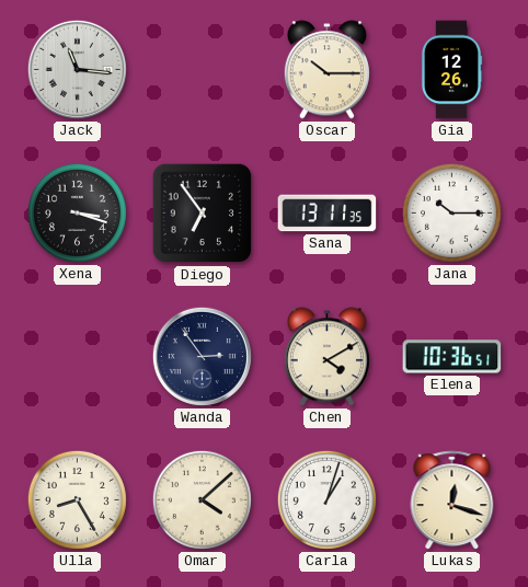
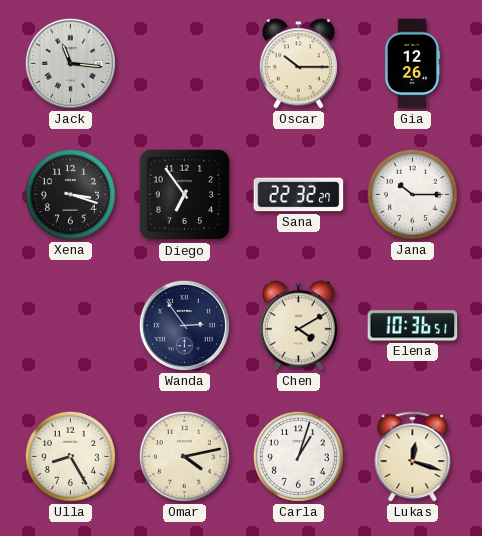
Sana: 13:11 -> 22:32
Omar: 4:08 -> 4:13
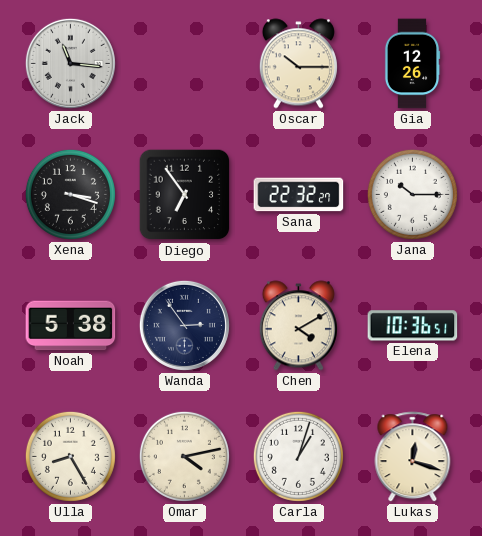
Noah: none -> 5:38
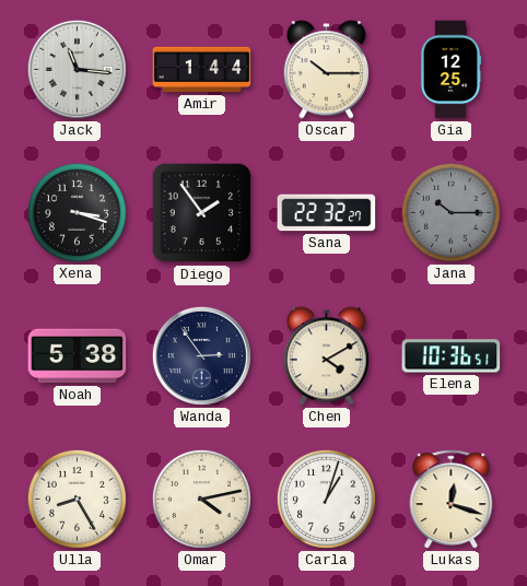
Amir: none -> 1:44
Gia: 12:26 -> 12:25
Diego: 6:54 -> 1:54
Jana dial: white -> grey
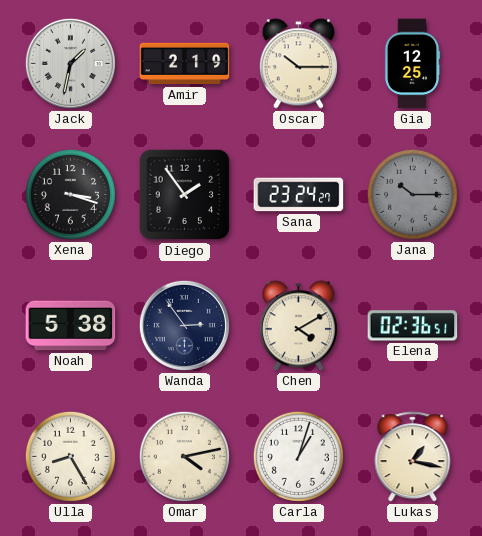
Jack: 11:16 -> 1:32
Amir: 1:44 -> 2:19
Sana: 22:32 -> 23:24
Elena: 10:36 -> 02:36
Lukas: 12:18 -> 1:17
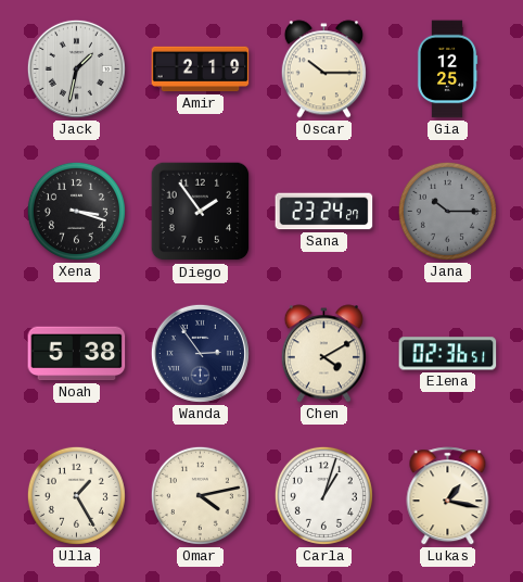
Ulla: 8:25 -> 1:25
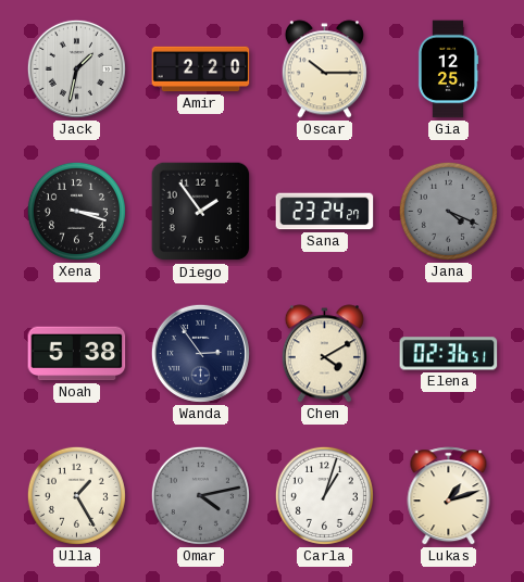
Amir: 2:19 -> 2:20
Jana: 10:15 -> 4:19
Omar dial: cream -> grey
Lukas: 1:17 -> 1:12
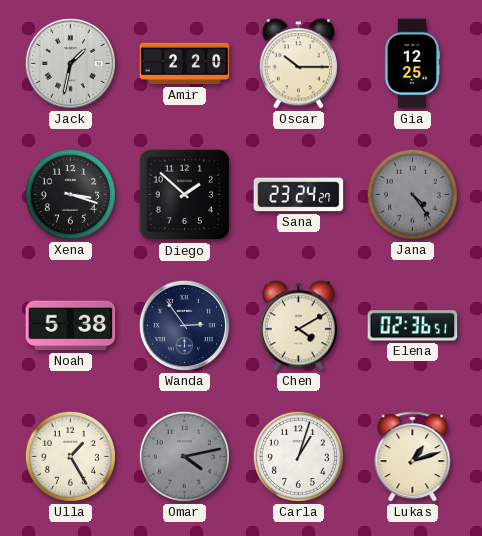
Diego: 1:54 -> 1:52
Jana: 4:19 -> 4:24
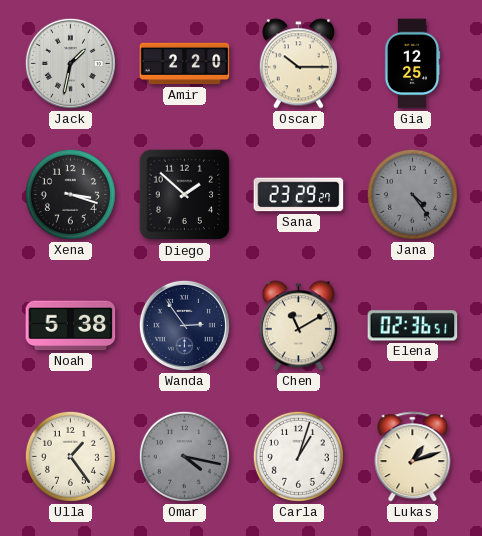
Sana: 23:24 -> 23:29
Chen: 4:10 -> 11:10
Ulla: 1:25 -> 1:24
Omar: 4:13 -> 4:17
